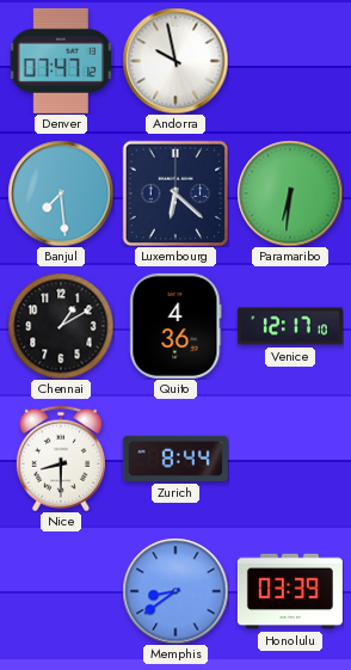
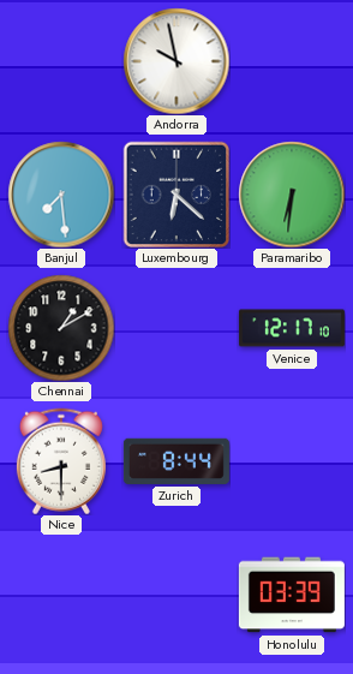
Denver: 07:47 -> none
Quito: 4:36 -> none
Memphis: 8:39 -> none
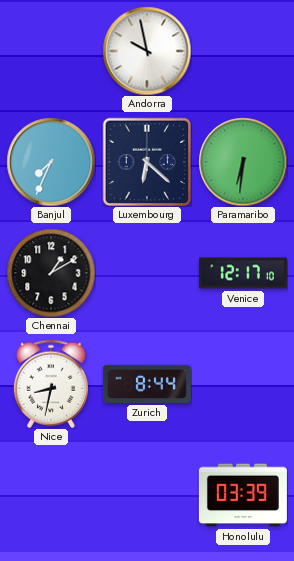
Banjul: 7:29 -> 7:34
Nice: 8:30 -> 8:32
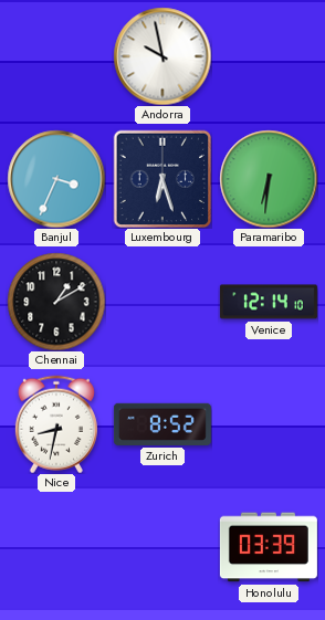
Banjul: 7:34 -> 3:34
Luxembourg: 6:22 -> 6:27
Venice: 12:17 -> 12:14
Zurich: 8:44 -> 8:52
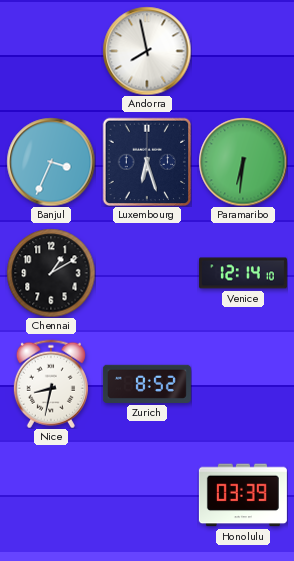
Andorra: 9:58 -> 7:58
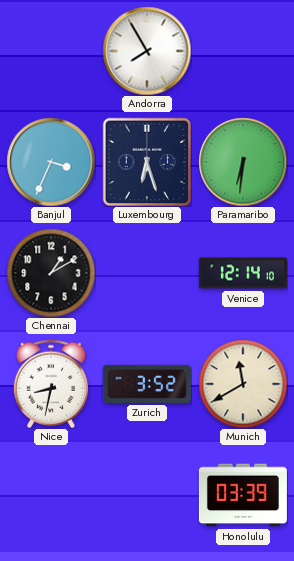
Andorra: 7:58 -> 7:55
Zurich: 8:52 -> 3:52
Munich: none -> 11:40
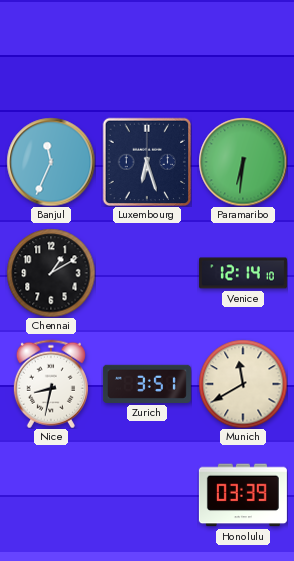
Andorra: 7:55 -> none
Banjul: 3:34 -> 11:34
Zurich: 3:52 -> 3:51
